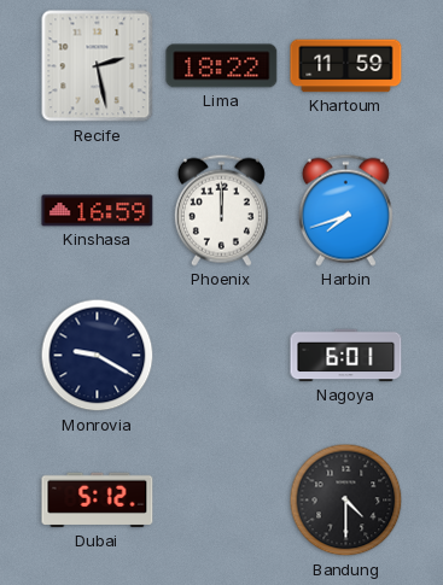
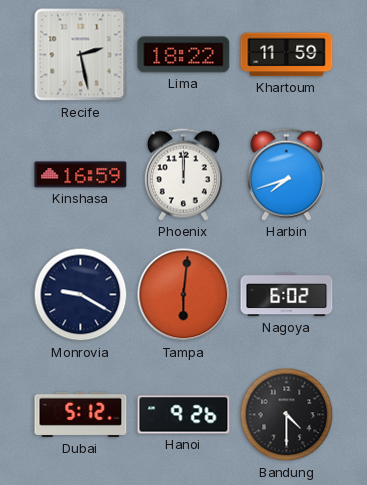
Tampa: none -> 6:01
Nagoya: 6:01 -> 6:02
Hanoi: none -> 9:26
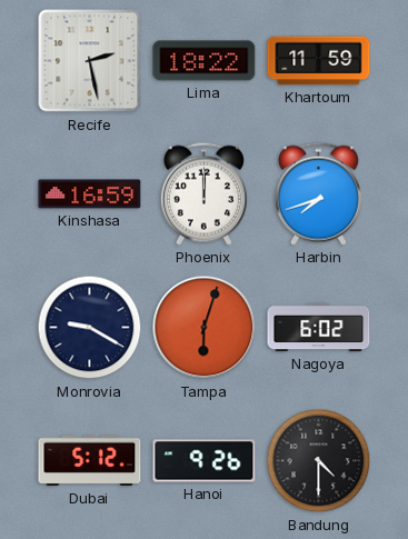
Tampa: 6:01 -> 6:03
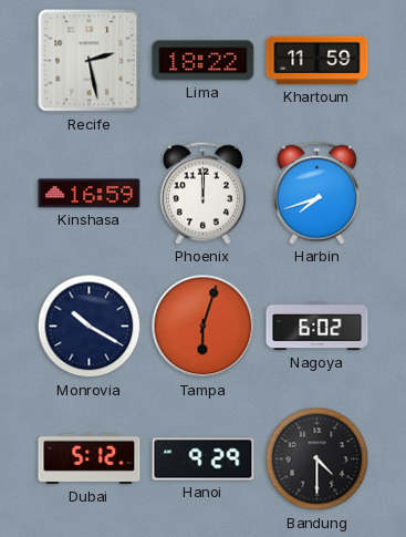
Monrovia: 9:20 -> 10:20
Hanoi: 9:26 -> 9:29
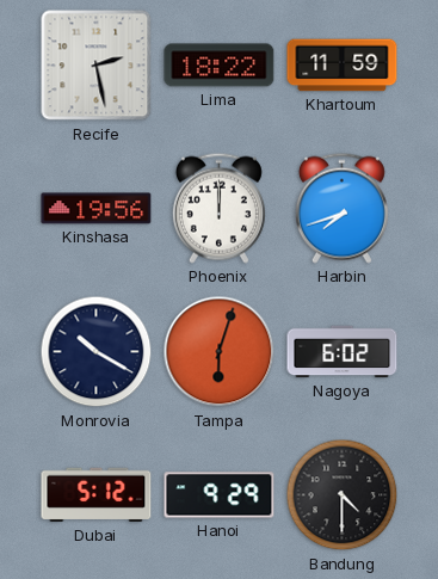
Kinshasa: 16:59 -> 19:56
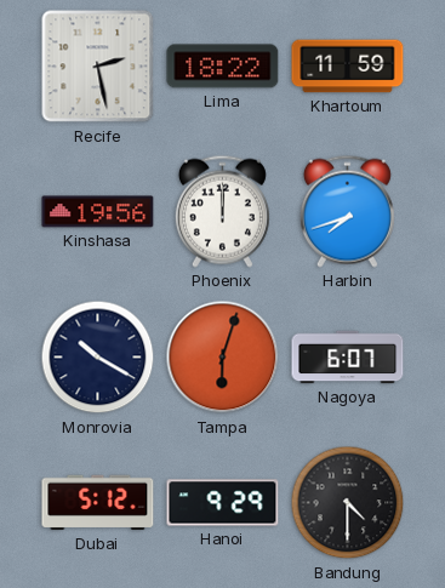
Nagoya: 6:02 -> 6:07
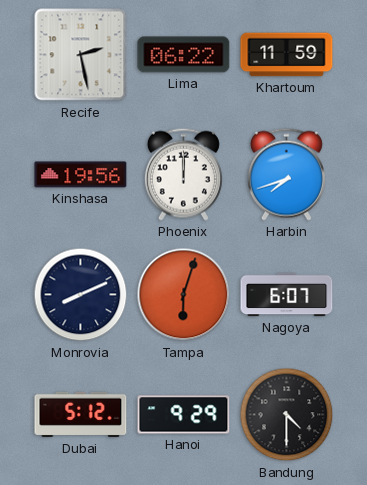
Lima: 18:22 -> 06:22
Monrovia: 10:20 -> 8:11
